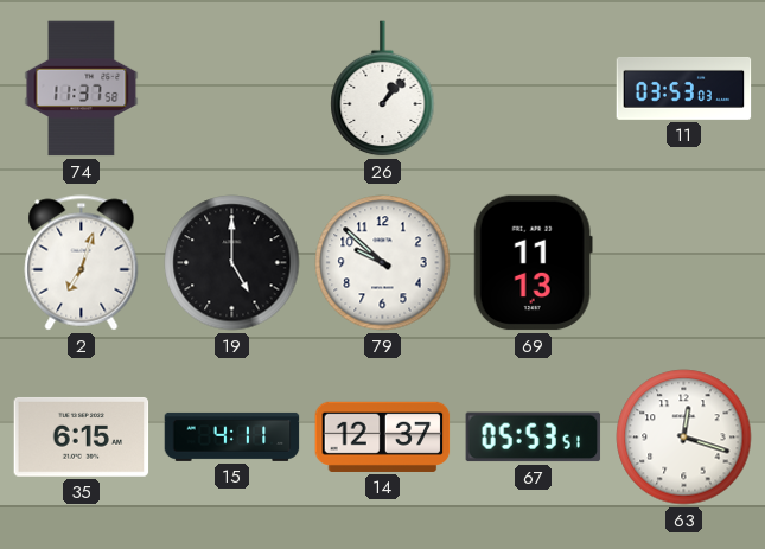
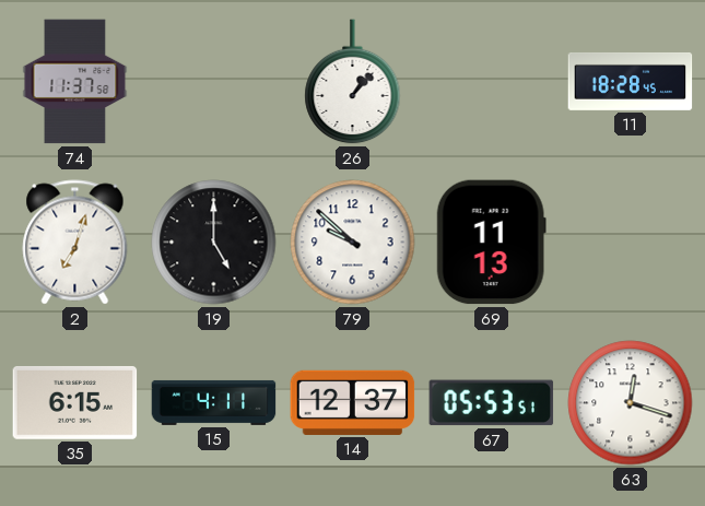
11: 03:53 -> 18:28
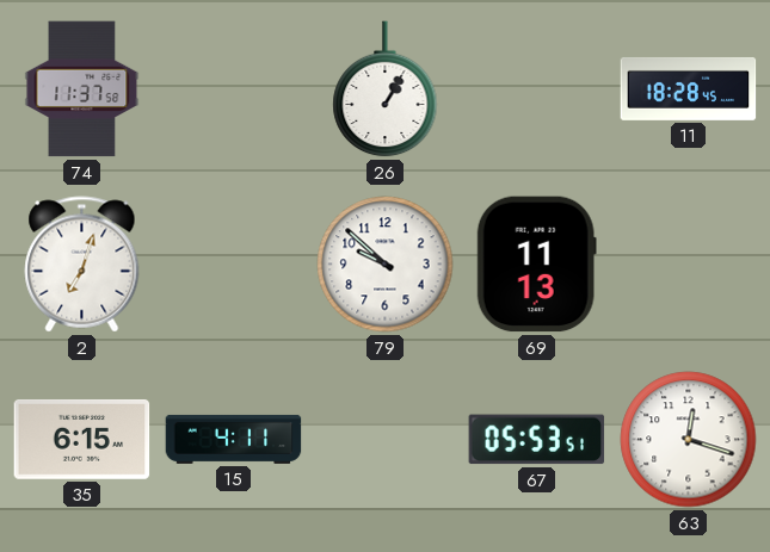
26: 1:07 -> 1:05
19: 5:00 -> none
14: 12:37 -> none
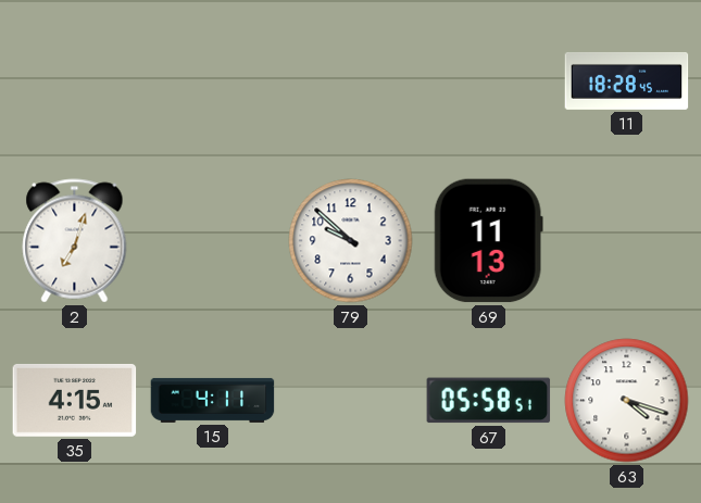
74: 11:37 -> none
26: 1:05 -> none
35: 6:15 -> 4:15
67: 05:53 -> 05:58
63: 12:18 -> 4:18
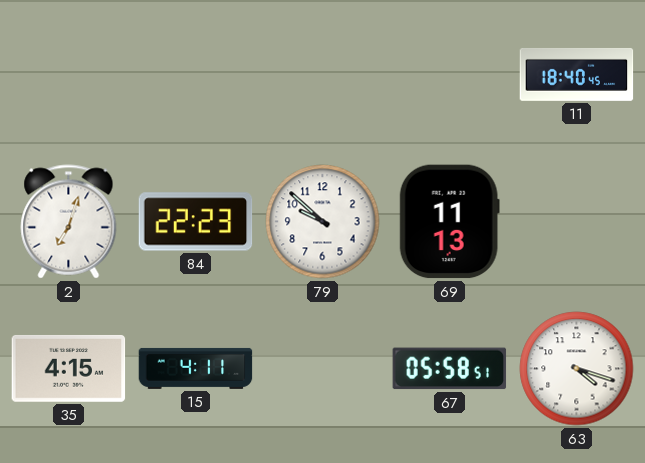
11: 18:28 -> 18:40
84: none -> 22:23
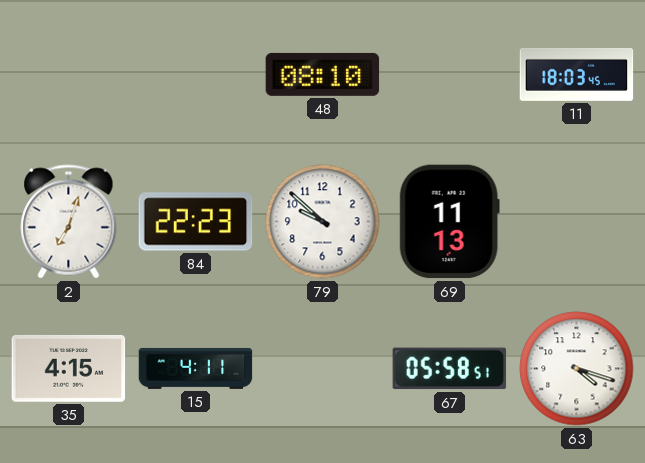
48: none -> 08:10
11: 18:40 -> 18:03
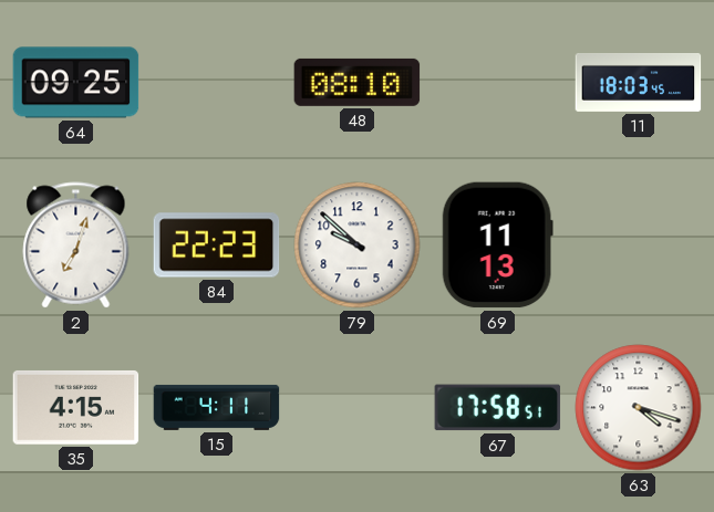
64: none -> 09:25
67: 05:58 -> 17:58
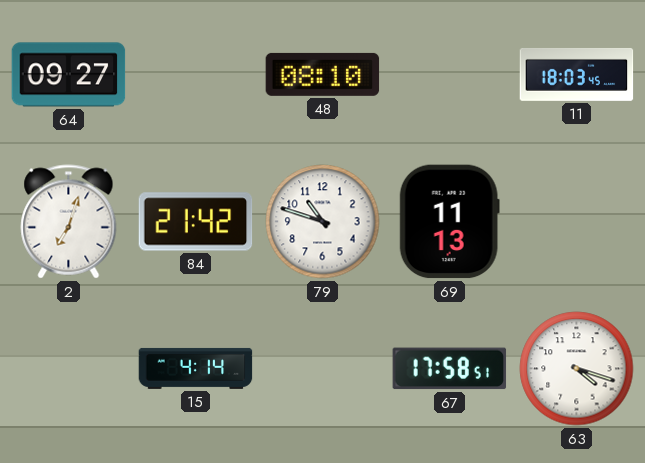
64: 09:25 -> 09:27
84: 22:23 -> 21:42
79: 9:52 -> 10:48
35: 4:15 -> none
15: 4:11 -> 4:14
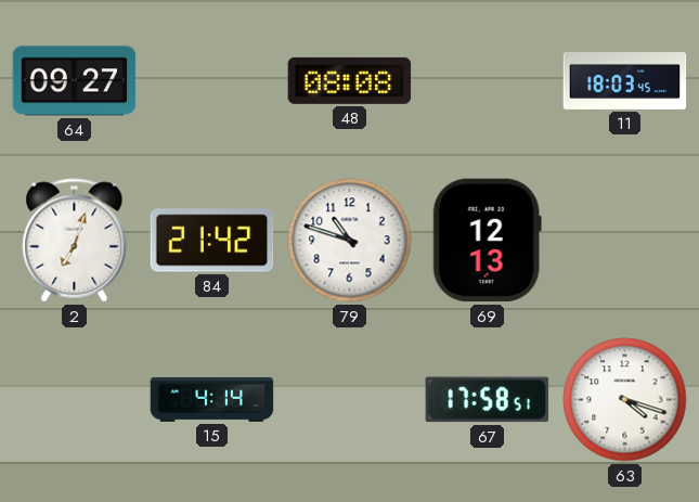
48: 08:10 -> 08:08
69: 11:13 -> 12:13
